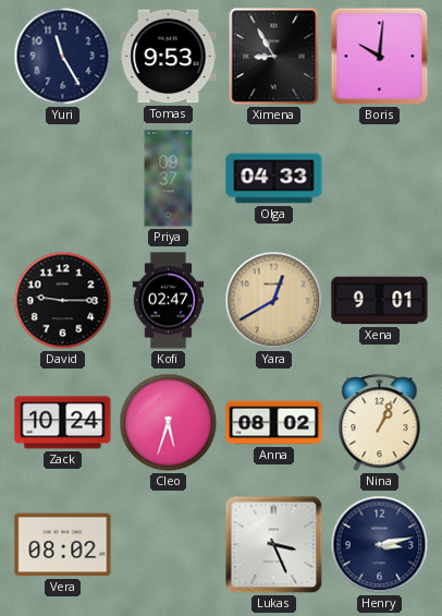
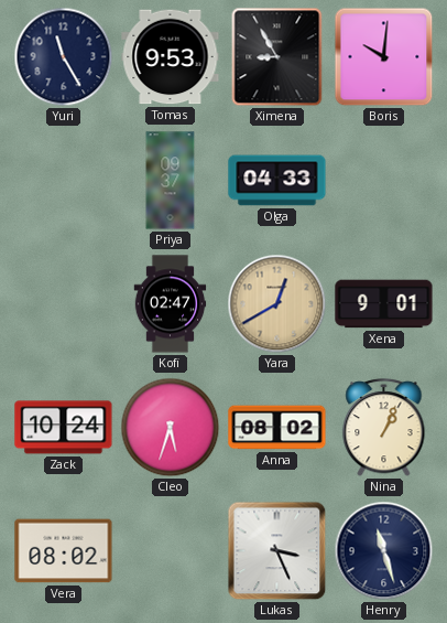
David: 9:15 -> none
Henry: 3:13 -> 11:27
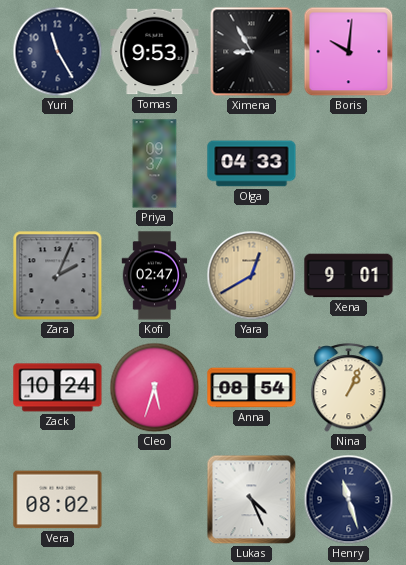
Zara: none -> 2:04
Anna: 08:02 -> 08:54
Lukas: 3:26 -> 4:26
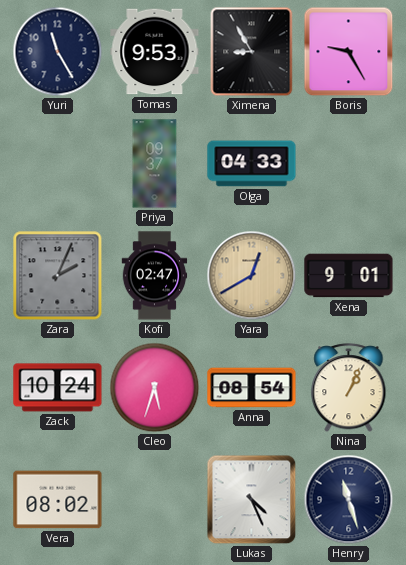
Boris: 10:01 -> 9:25
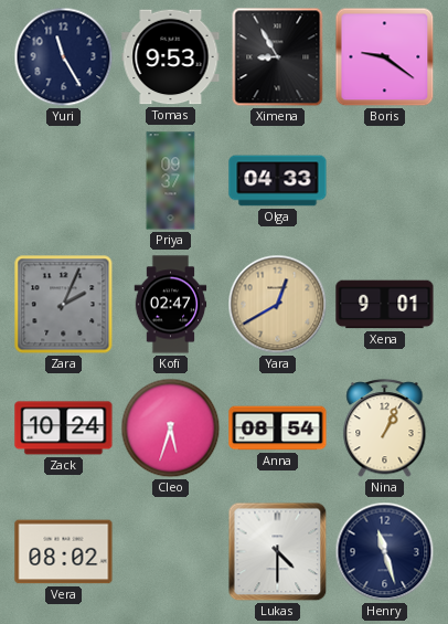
Boris: 9:25 -> 9:21
Lukas: 4:26 -> 4:30
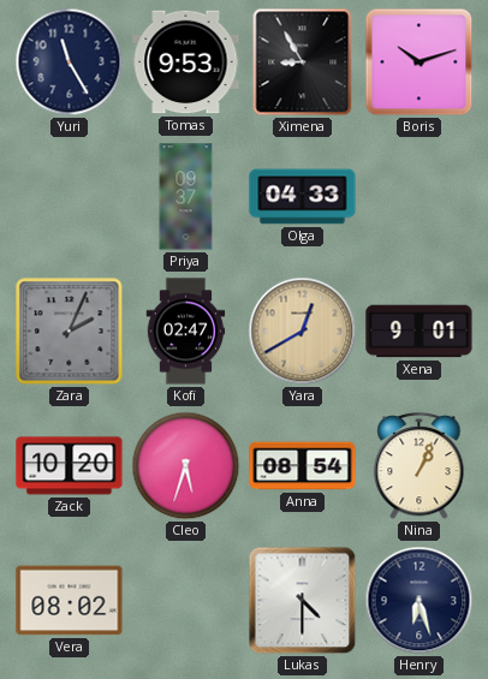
Boris: 9:21 -> 10:12
Zack: 10:24 -> 10:20
Henry: 11:27 -> 6:27
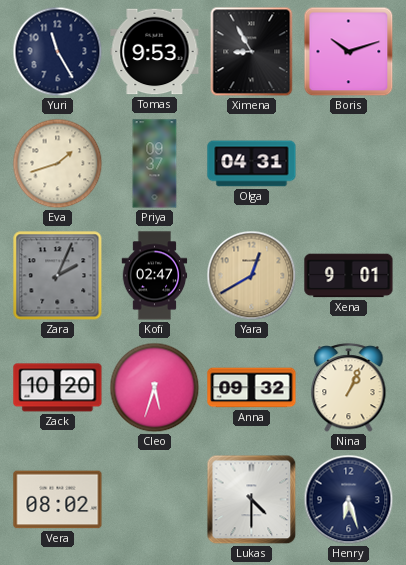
Eva: none -> 1:42
Olga: 04:33 -> 04:31
Anna: 08:54 -> 09:32
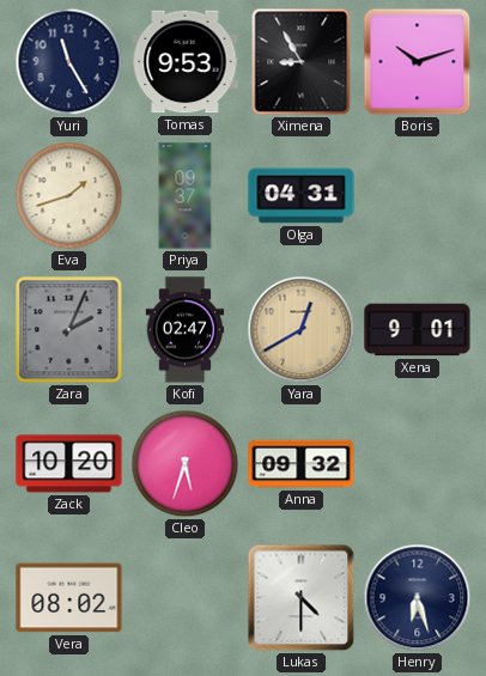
Nina: 1:04 -> none
